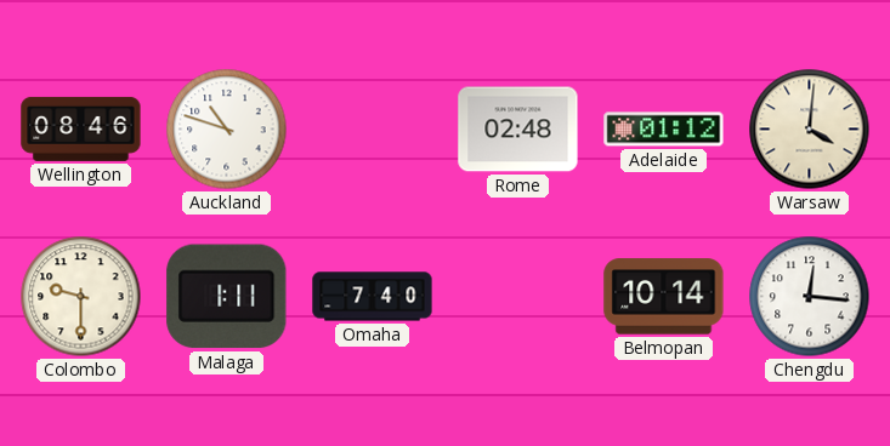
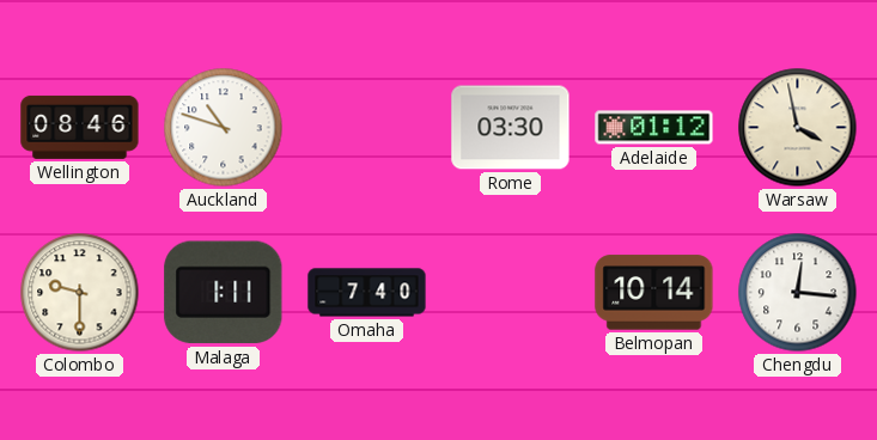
Rome: 02:48 -> 03:30
Warsaw: 4:01 -> 3:58
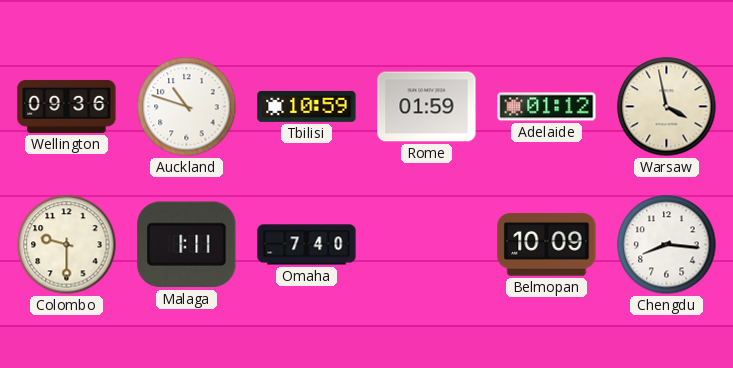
Wellington: 08:46 -> 09:36
Tbilisi: none -> 10:59
Rome: 03:30 -> 01:59
Belmopan: 10:14 -> 10:09
Chengdu: 12:16 -> 8:16
